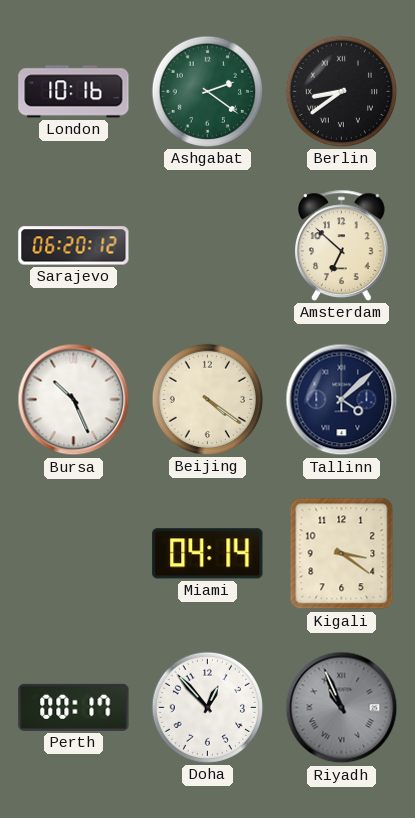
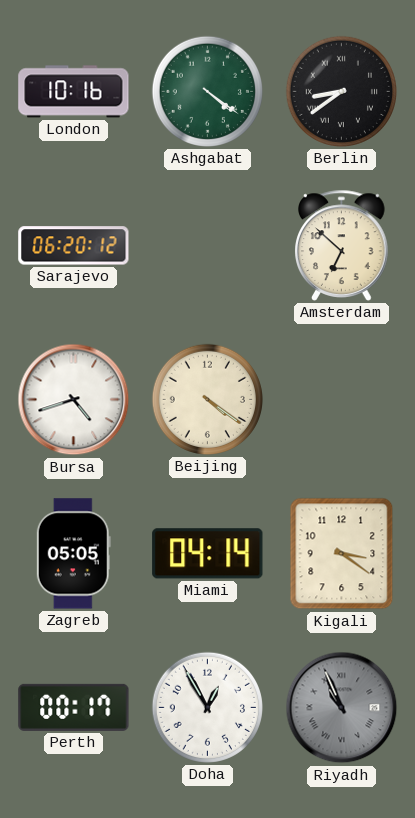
Ashgabat: 2:21 -> 4:21
Bursa: 10:26 -> 4:42
Tallinn: 4:08 -> none
Zagreb: none -> 05:05
Doha: 12:53 -> 12:55
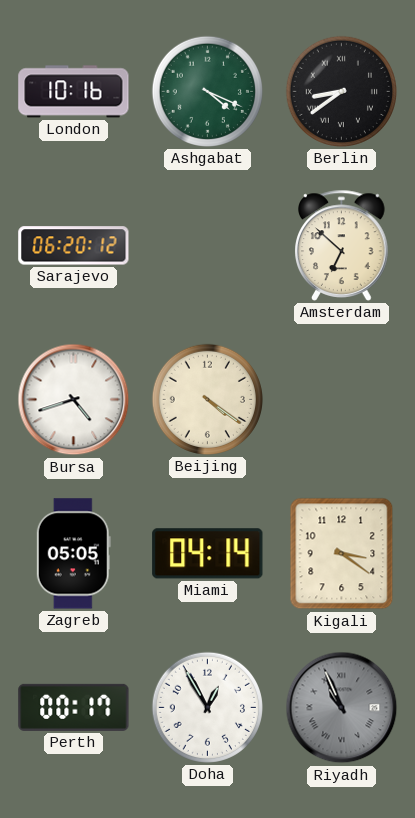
Ashgabat: 4:21 -> 4:19
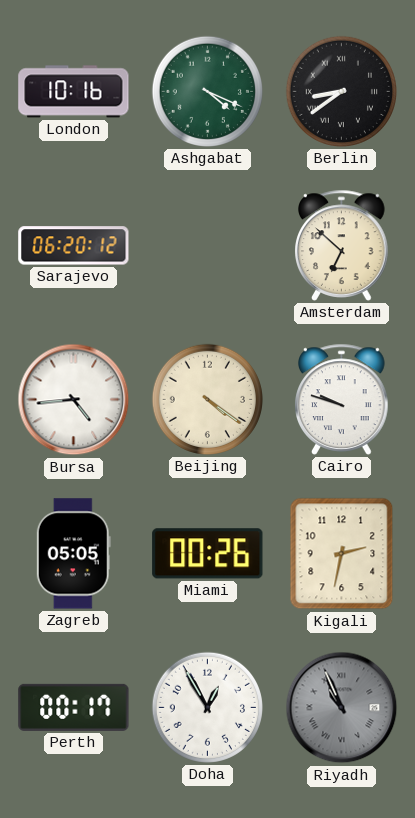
Bursa: 4:42 -> 4:44
Cairo: none -> 9:48
Miami: 04:14 -> 00:26
Kigali: 3:21 -> 2:32
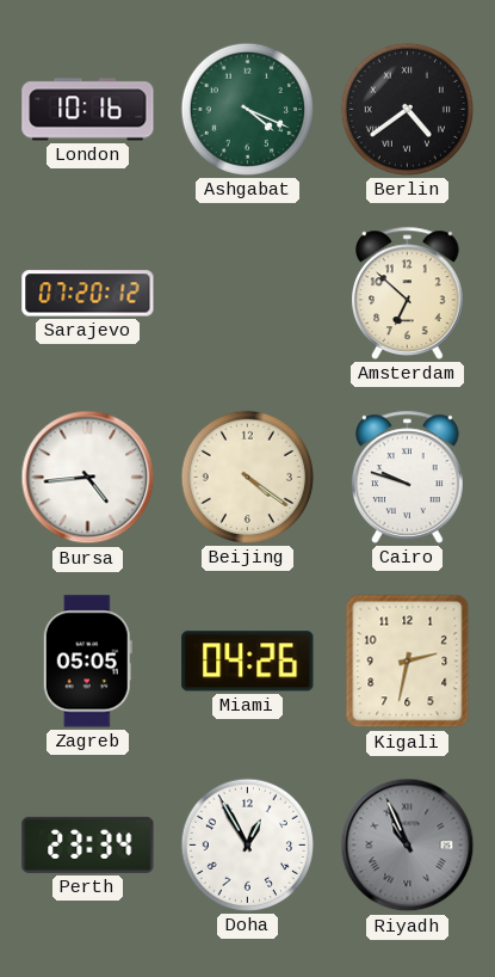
Berlin: 8:39 -> 4:39
Sarajevo: 06:20 -> 07:20
Miami: 00:26 -> 04:26
Perth: 00:17 -> 23:34
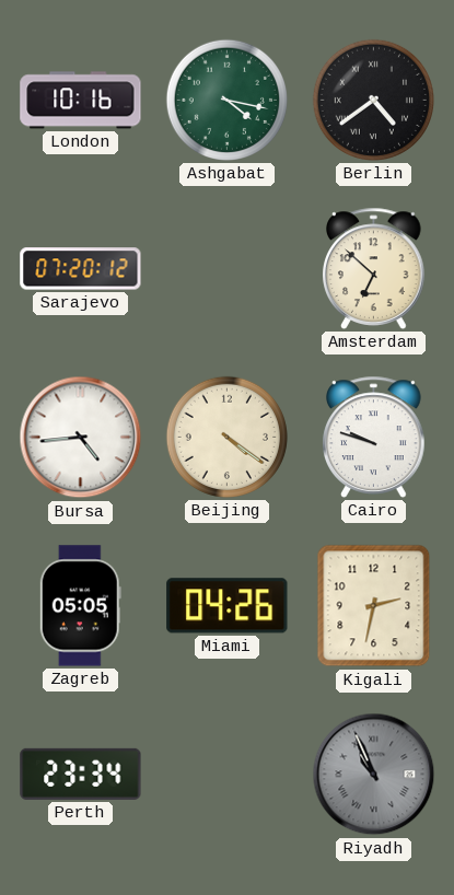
Ashgabat: 4:19 -> 4:17
Doha: 12:55 -> none
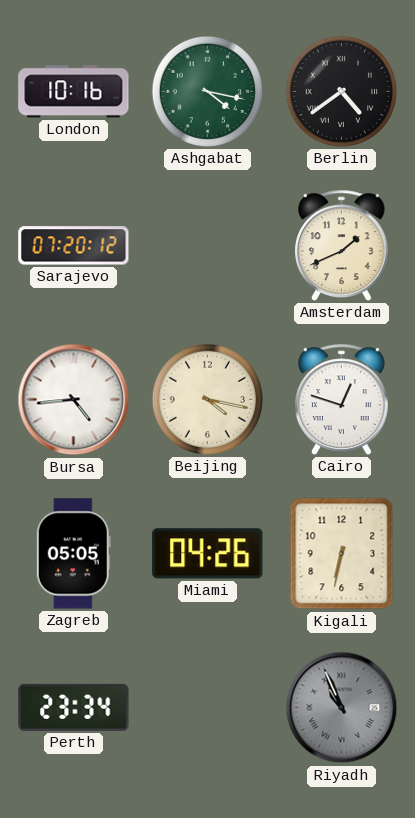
Amsterdam: 6:52 -> 1:41
Beijing: 4:21 -> 4:17
Cairo: 9:48 -> 12:48
Kigali: 2:32 -> 6:32
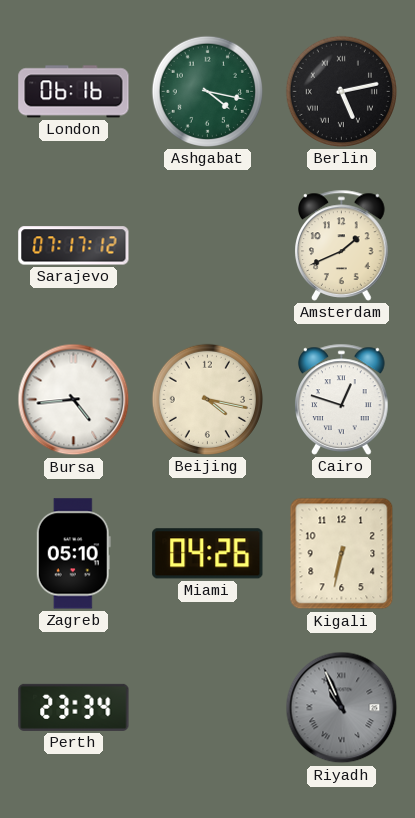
London: 10:16 -> 06:16
Berlin: 4:39 -> 5:13
Sarajevo: 07:20 -> 07:17
Zagreb: 05:05 -> 05:10
